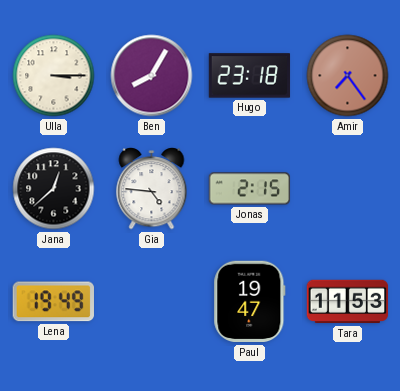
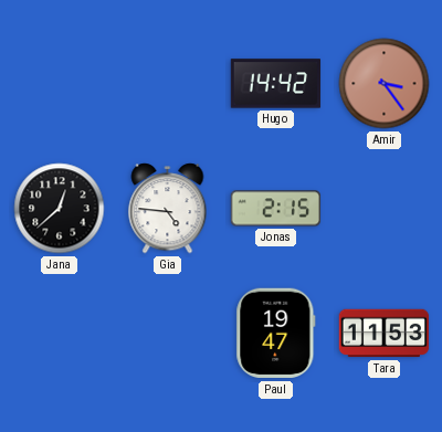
Ulla: 3:15 -> none
Ben: 8:05 -> none
Hugo: 23:18 -> 14:42
Amir: 7:24 -> 3:24
Lena: 19:49 -> none
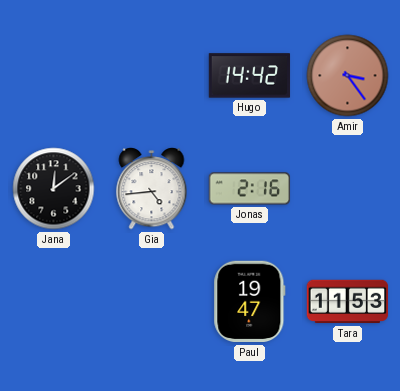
Jana: 12:38 -> 12:09
Gia: 4:46 -> 4:44
Jonas: 2:15 -> 2:16
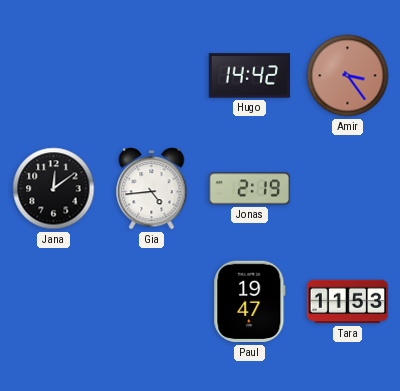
Jonas: 2:16 -> 2:19
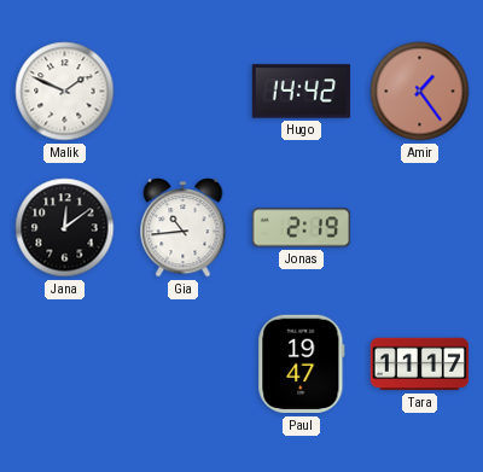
Malik: none -> 1:49
Amir: 3:24 -> 1:24
Gia: 4:44 -> 10:44
Tara: 11:53 -> 11:17
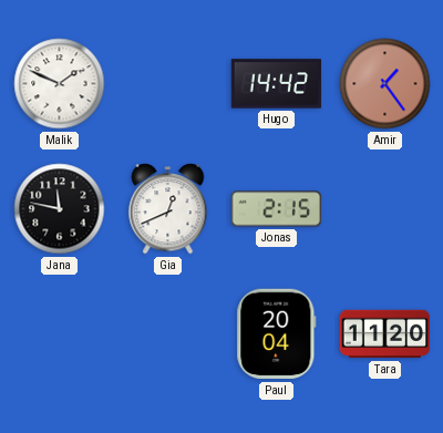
Jana: 12:09 -> 11:47
Gia: 10:44 -> 12:41
Jonas: 2:19 -> 2:15
Paul: 19:47 -> 20:04
Tara: 11:17 -> 11:20
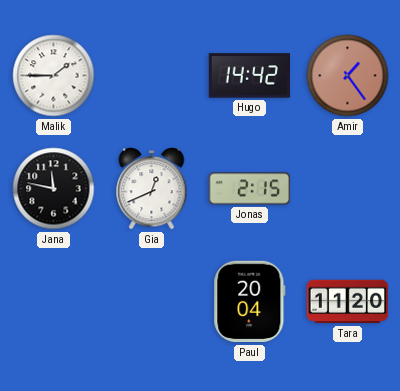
Malik: 1:49 -> 1:45
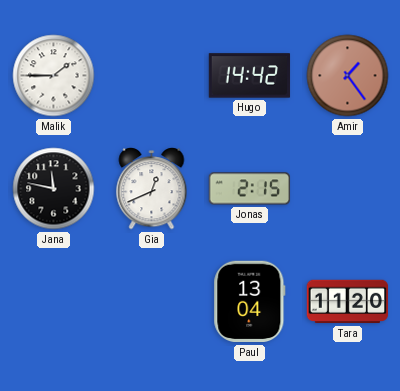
Paul: 20:04 -> 13:04
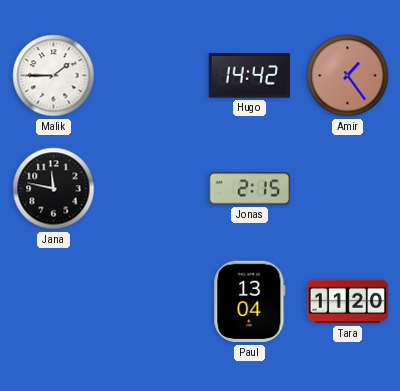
Gia: 12:41 -> none
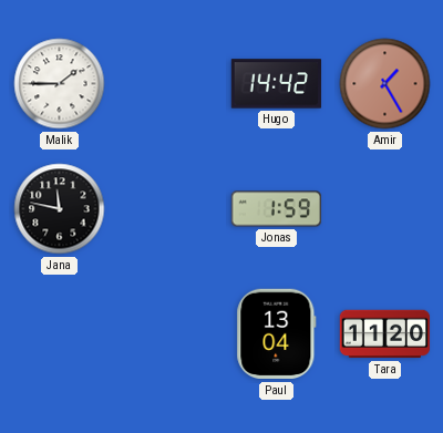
Amir: 1:24 -> 1:25
Jonas: 2:15 -> 1:59
